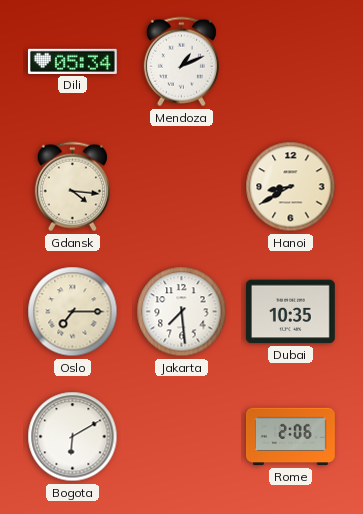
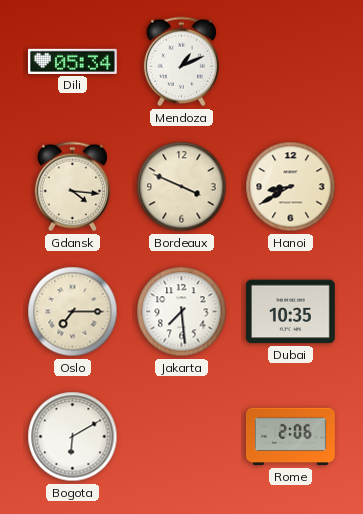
Bordeaux: none -> 3:49
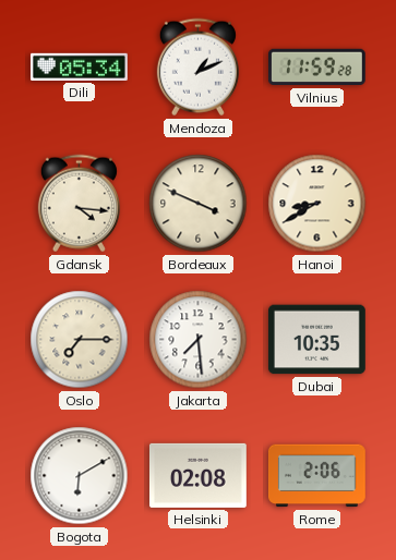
Vilnius: none -> 11:59
Helsinki: none -> 02:08
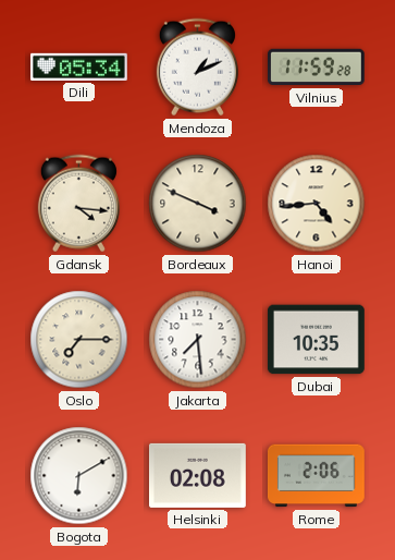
Hanoi: 8:40 -> 4:44
